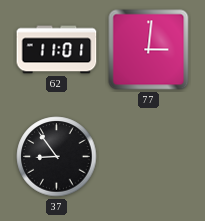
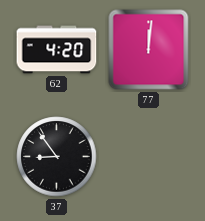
62: 11:01 -> 4:20
77: 3:01 -> 12:01
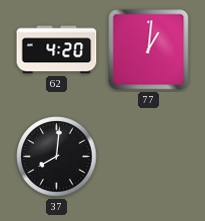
77: 12:01 -> 1:01
37: 8:54 -> 8:01
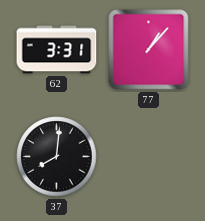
62: 4:20 -> 3:31
77: 1:01 -> 1:07
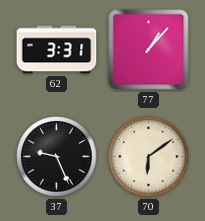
37: 8:01 -> 9:26
70: none -> 6:09
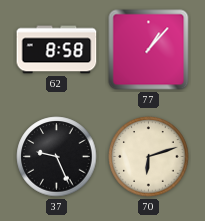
62: 3:31 -> 8:58
70: 6:09 -> 6:12
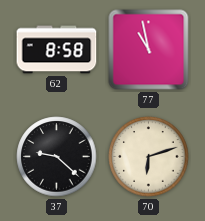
77: 1:07 -> 10:58
37: 9:26 -> 9:22
